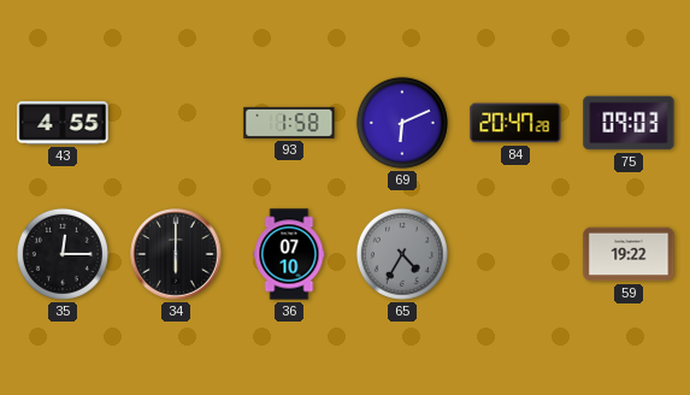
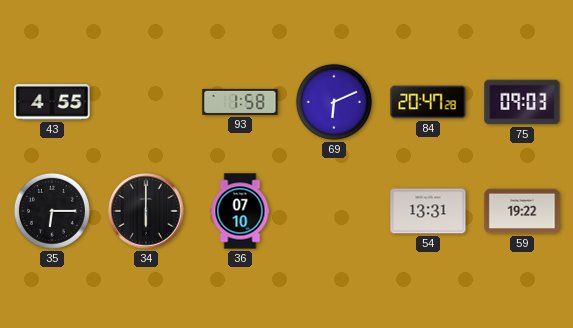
35: 12:15 -> 6:15
65: 4:35 -> none
54: none -> 13:31
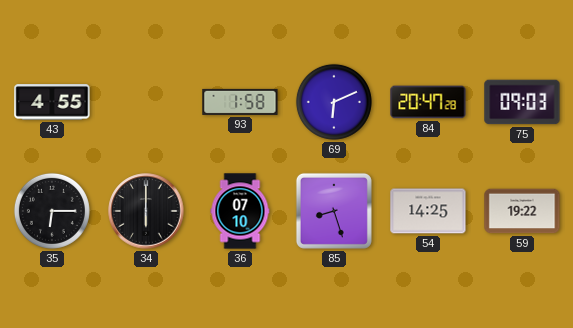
85: none -> 8:27
54: 13:31 -> 14:25
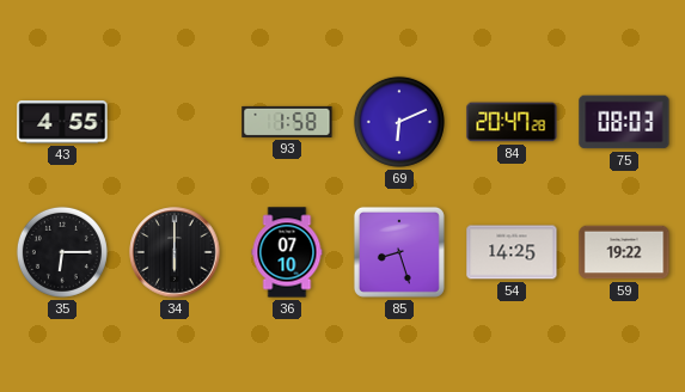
75: 09:03 -> 08:03
